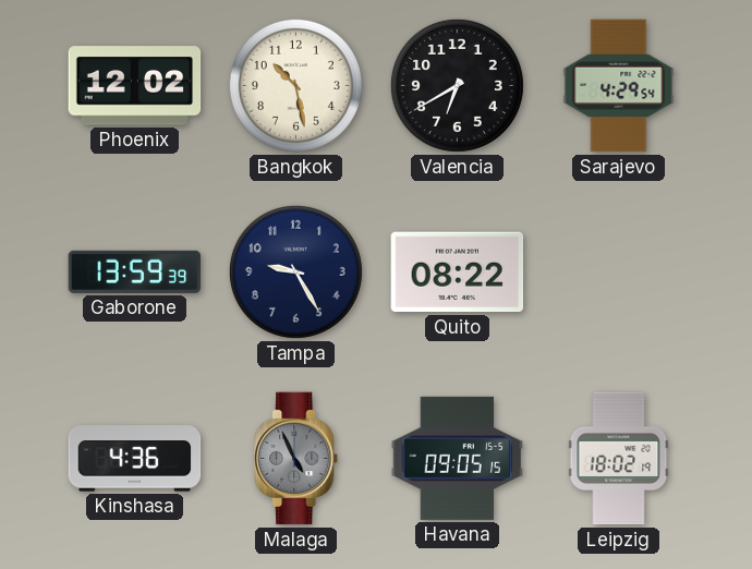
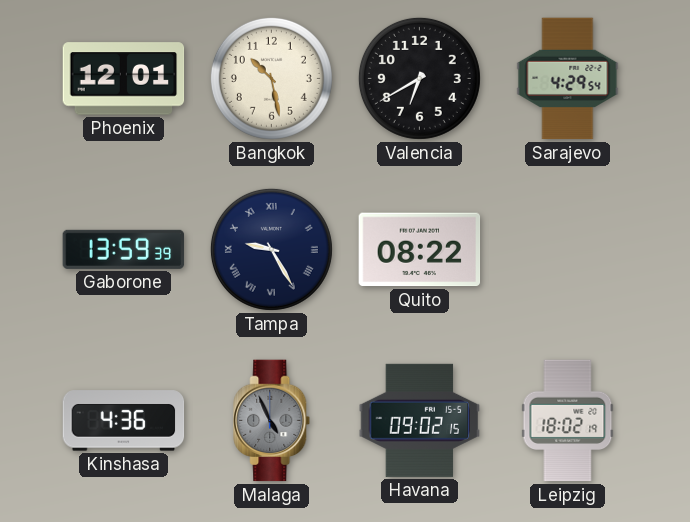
Phoenix: 12:02 -> 12:01
Tampa numerals: Arabic -> Roman
Havana: 09:05 -> 09:02
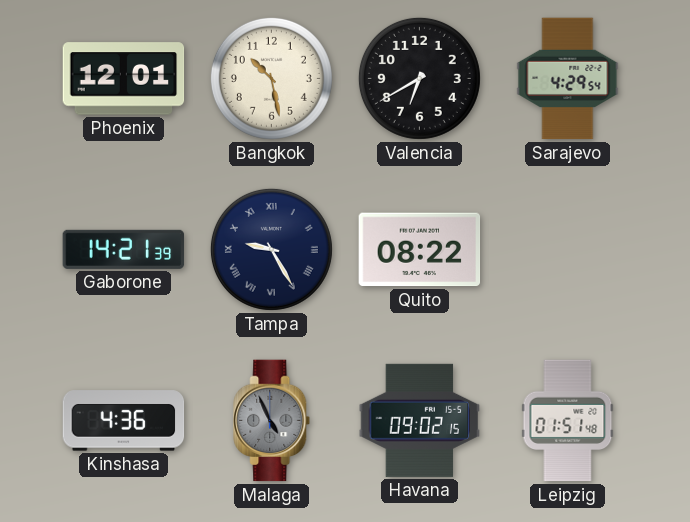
Gaborone: 13:59 -> 14:21
Leipzig: 18:02 -> 01:51
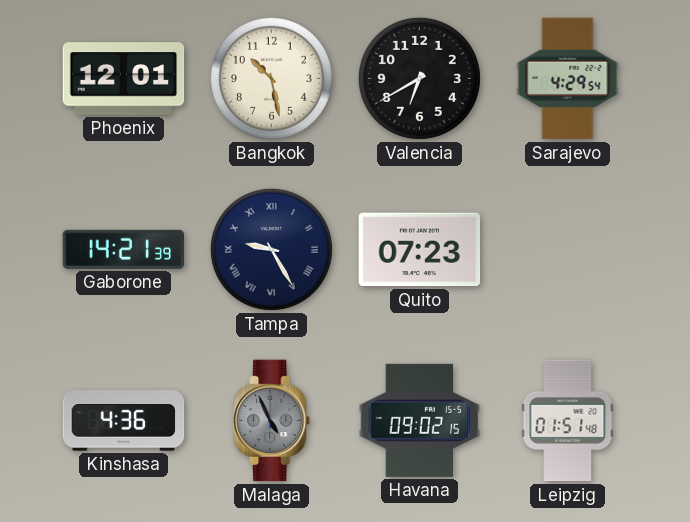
Quito: 08:22 -> 07:23
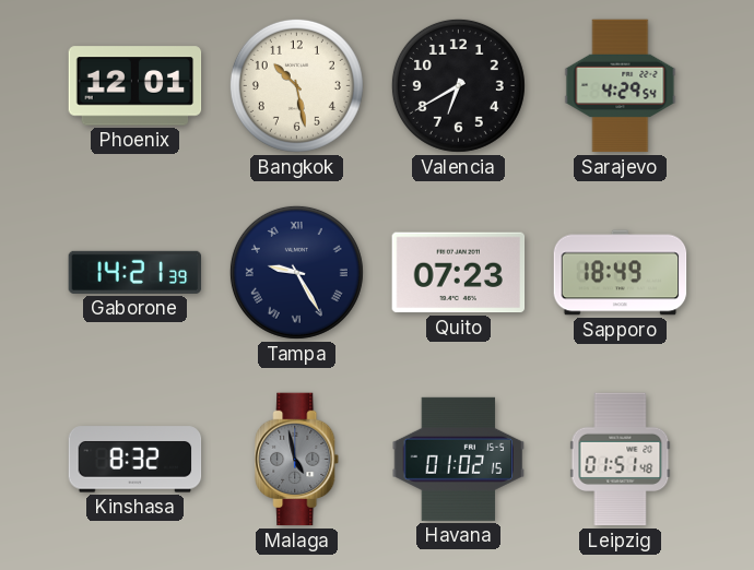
Sapporo: none -> 18:49
Kinshasa: 4:36 -> 8:32
Malaga: 4:56 -> 4:58
Havana: 09:02 -> 01:02
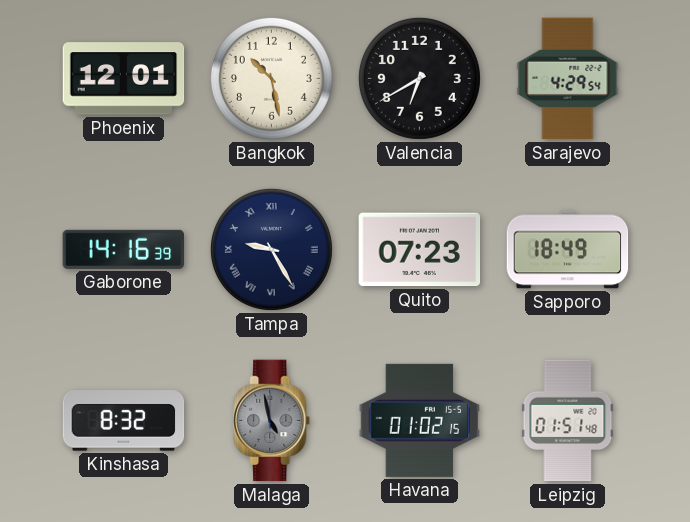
Gaborone: 14:21 -> 14:16
